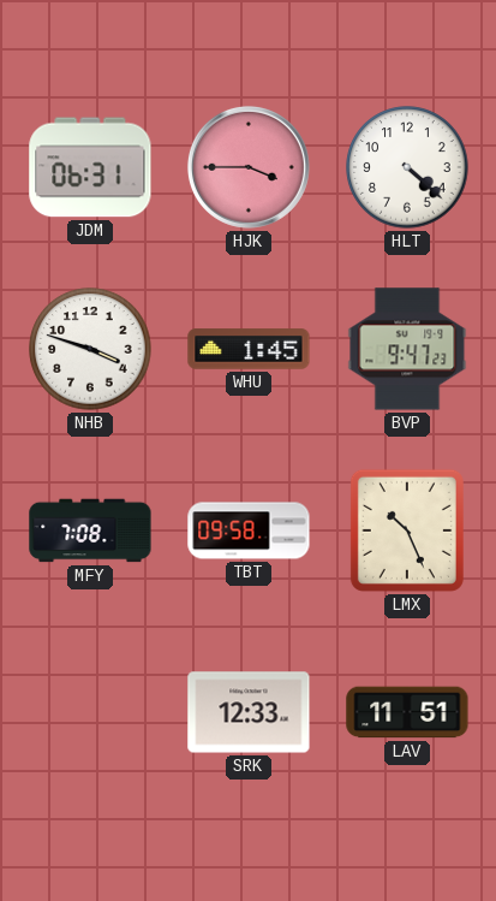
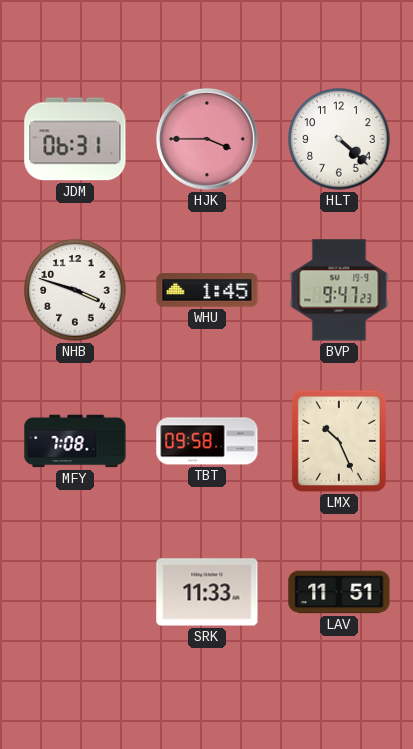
SRK: 12:33 -> 11:33
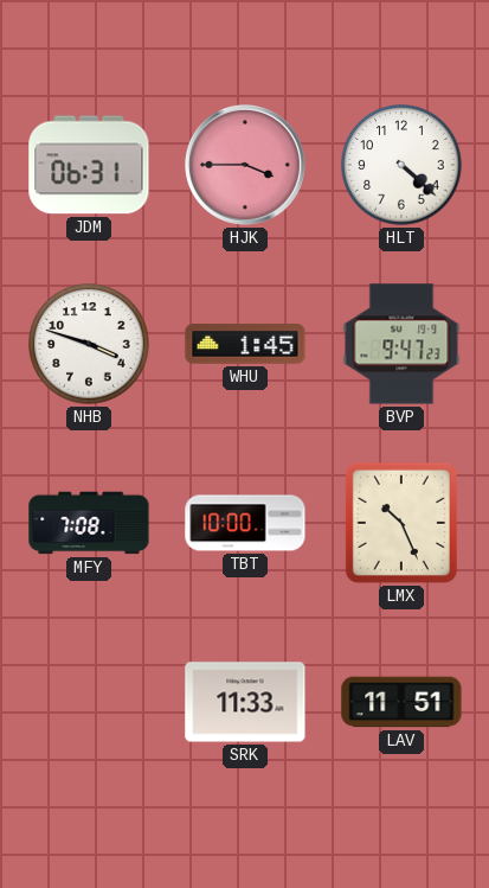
TBT: 09:58 -> 10:00
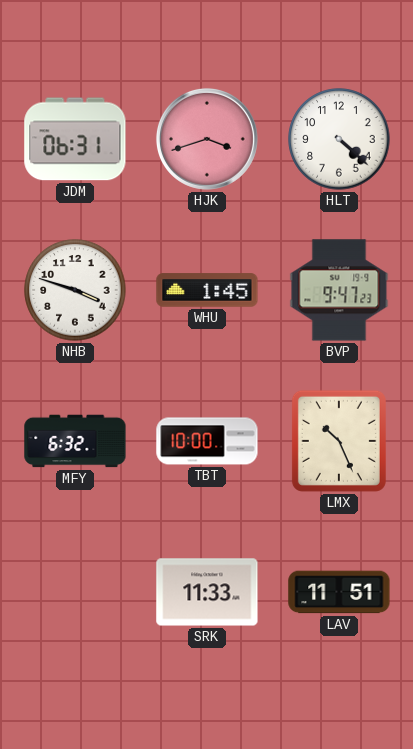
HJK: 3:45 -> 3:42
MFY: 7:08 -> 6:32
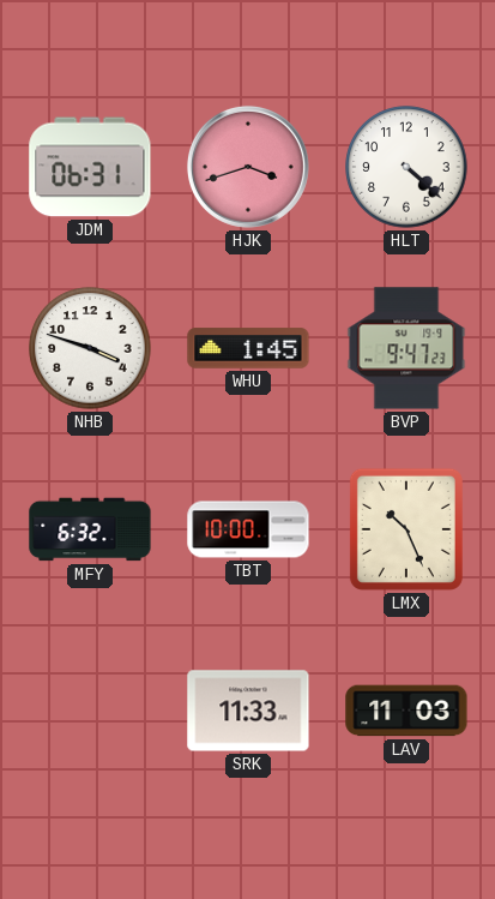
LAV: 11:51 -> 11:03
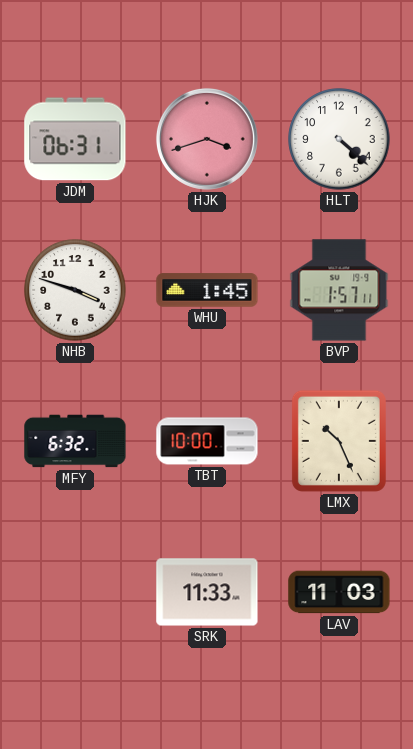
BVP: 9:47 -> 1:57
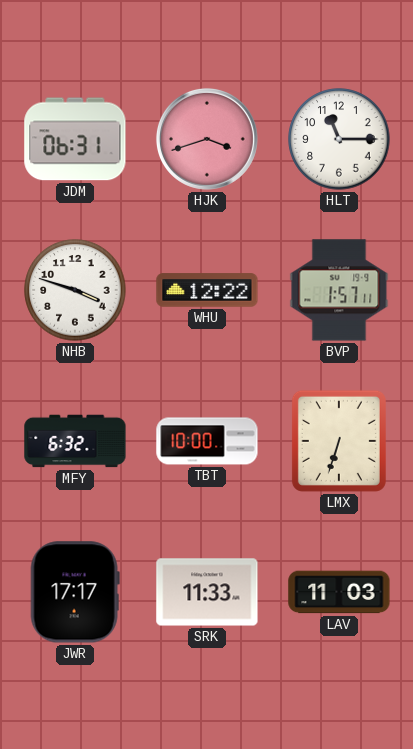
HLT: 4:22 -> 11:15
WHU: 1:45 -> 12:22
LMX: 10:26 -> 6:33
JWR: none -> 17:17
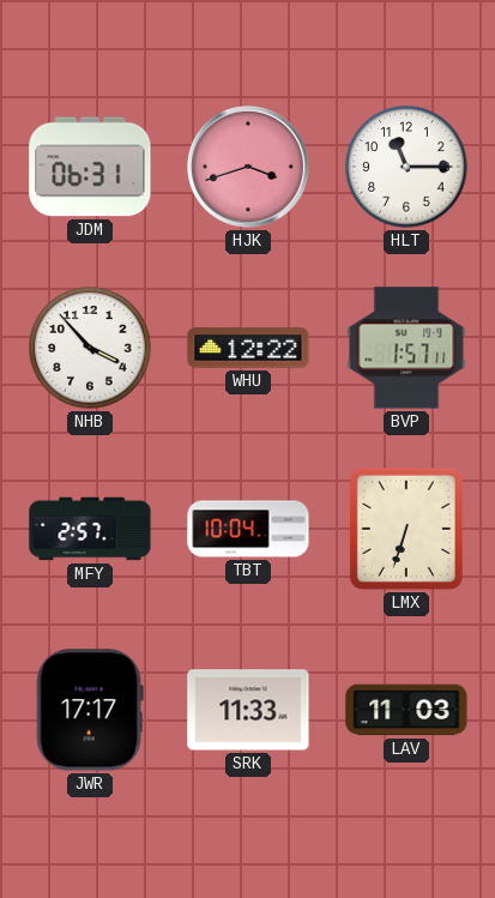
NHB: 3:48 -> 3:53
MFY: 6:32 -> 2:57
TBT: 10:00 -> 10:04
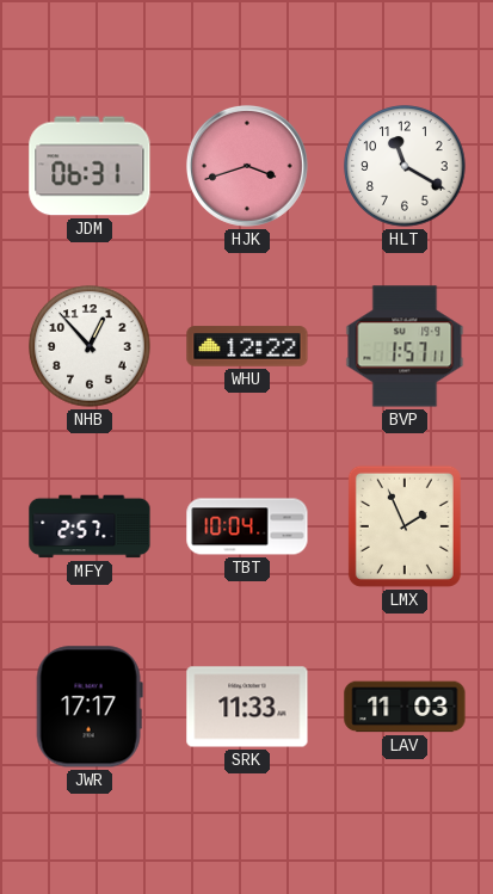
HLT: 11:15 -> 11:20
NHB: 3:53 -> 12:53
LMX: 6:33 -> 1:56
